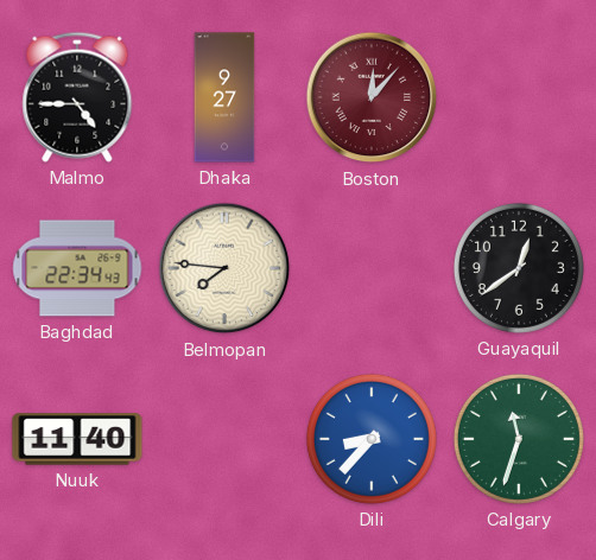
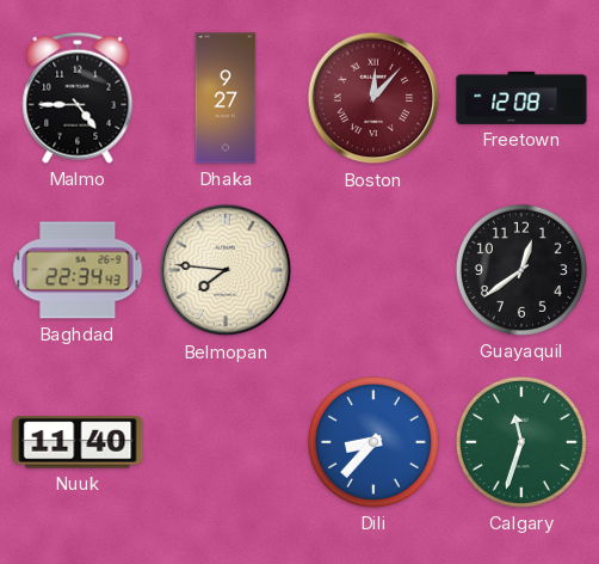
Freetown: none -> 12:08
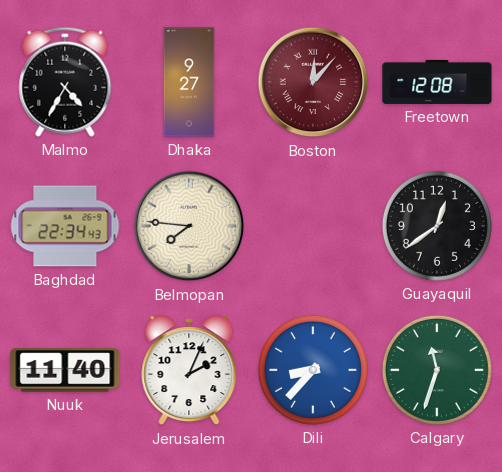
Malmo: 4:45 -> 4:35
Jerusalem: none -> 2:04
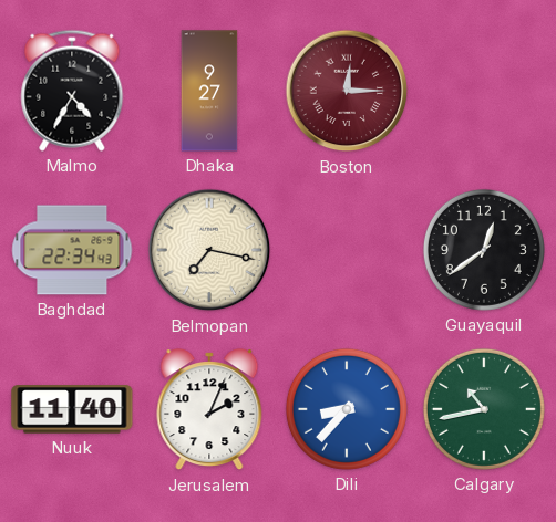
Boston: 12:07 -> 12:15
Freetown: 12:08 -> none
Belmopan: 7:46 -> 7:17
Calgary: 11:33 -> 10:43
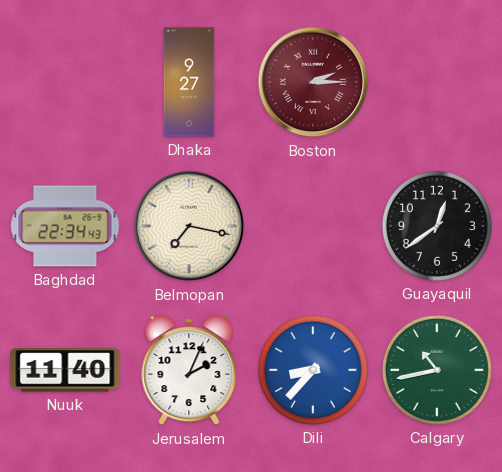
Malmo: 4:35 -> none
Boston: 12:15 -> 2:15
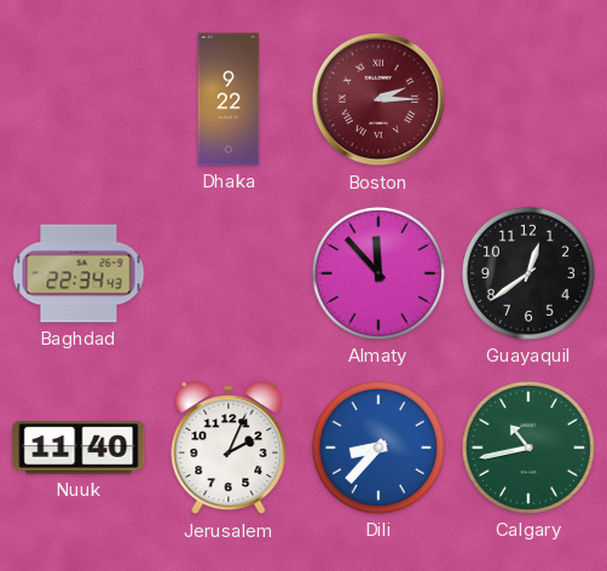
Dhaka: 9:27 -> 9:22
Belmopan: 7:17 -> none
Almaty: none -> 11:53
